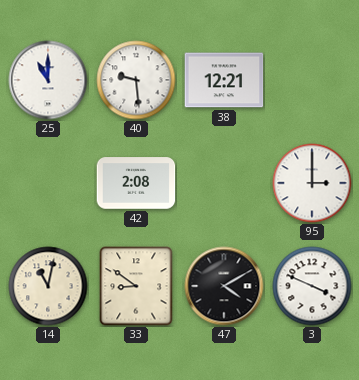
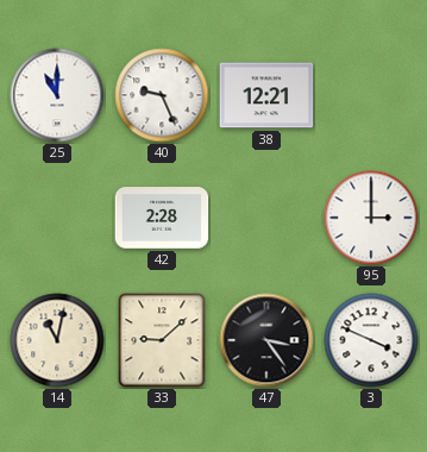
40: 9:29 -> 9:26
42: 2:08 -> 2:28
33: 8:51 -> 9:08
47: 4:10 -> 3:24
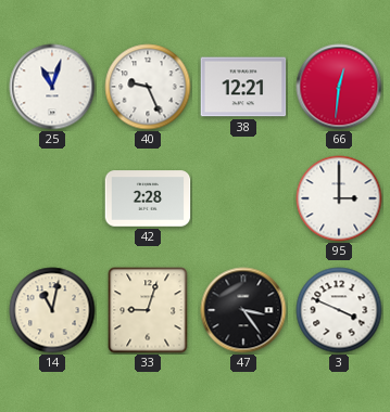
25: 11:00 -> 11:03
66: none -> 12:31
33: 9:08 -> 9:03
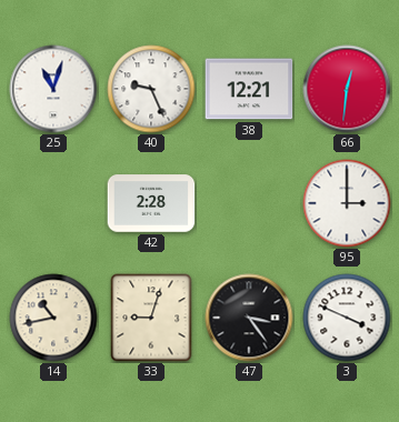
14: 11:02 -> 10:43
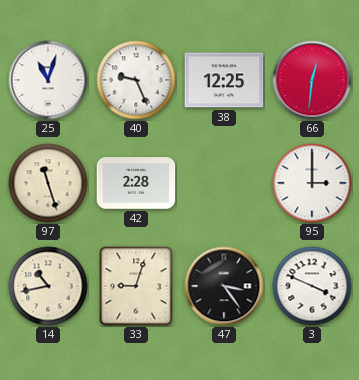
38: 12:21 -> 12:25
97: none -> 11:27
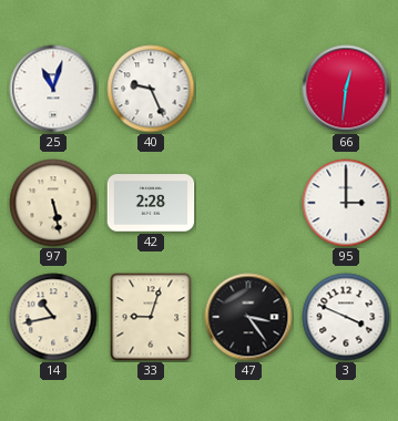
38: 12:25 -> none
97: 11:27 -> 5:28
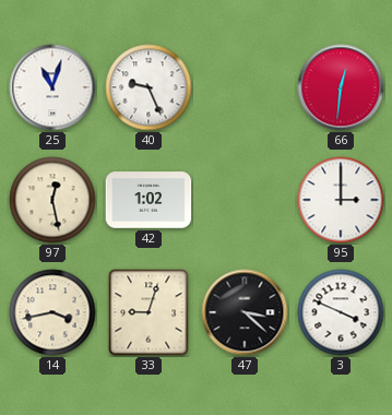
97: 5:28 -> 12:28
42: 2:28 -> 1:02
14: 10:43 -> 3:43
47: 3:24 -> 3:22
